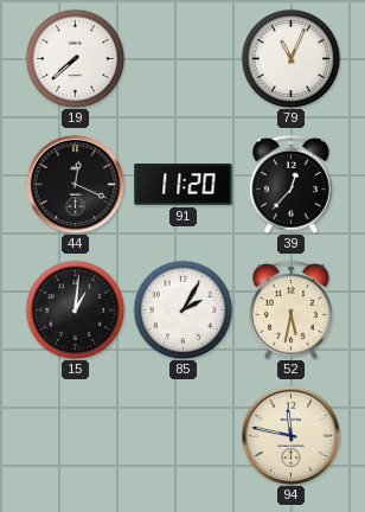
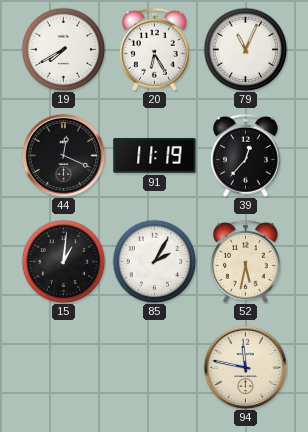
19: 7:38 -> 7:40
20: none -> 6:25
91: 11:20 -> 11:19
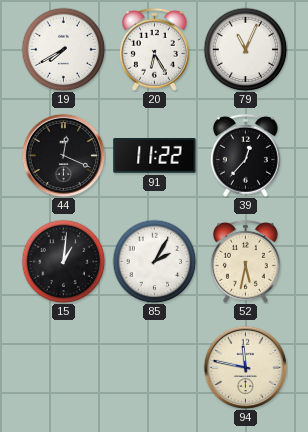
91: 11:19 -> 11:22
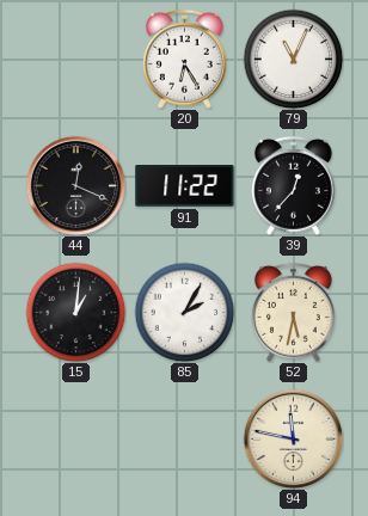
19: 7:40 -> none
